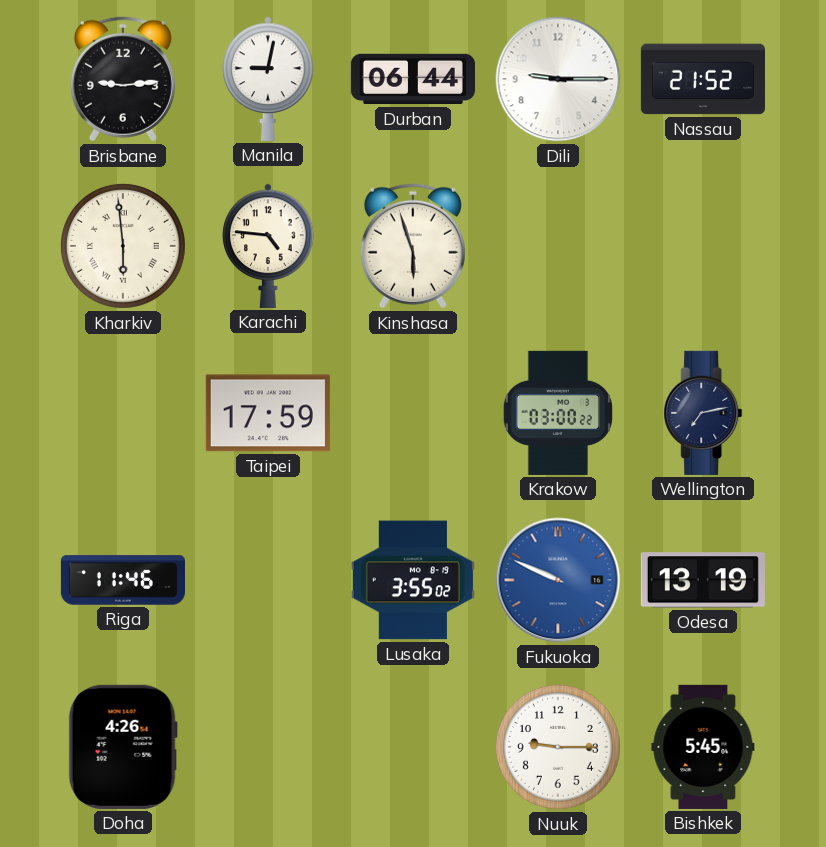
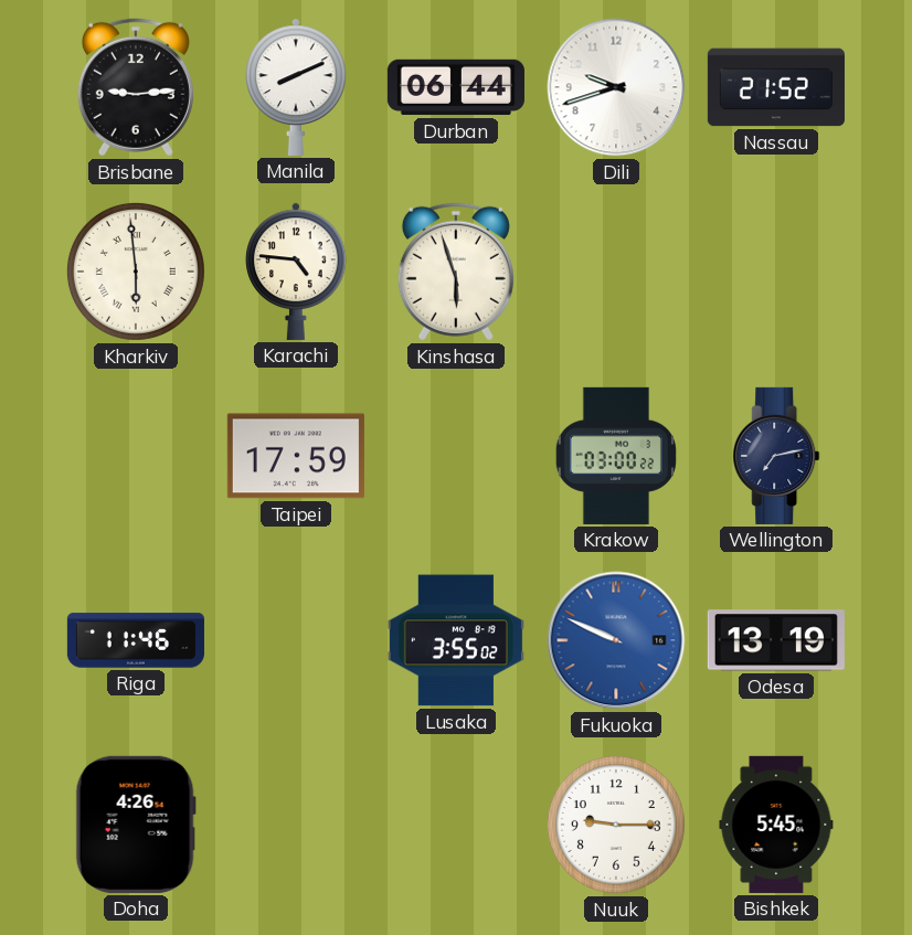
Manila: 9:02 -> 8:11
Dili: 9:15 -> 9:42
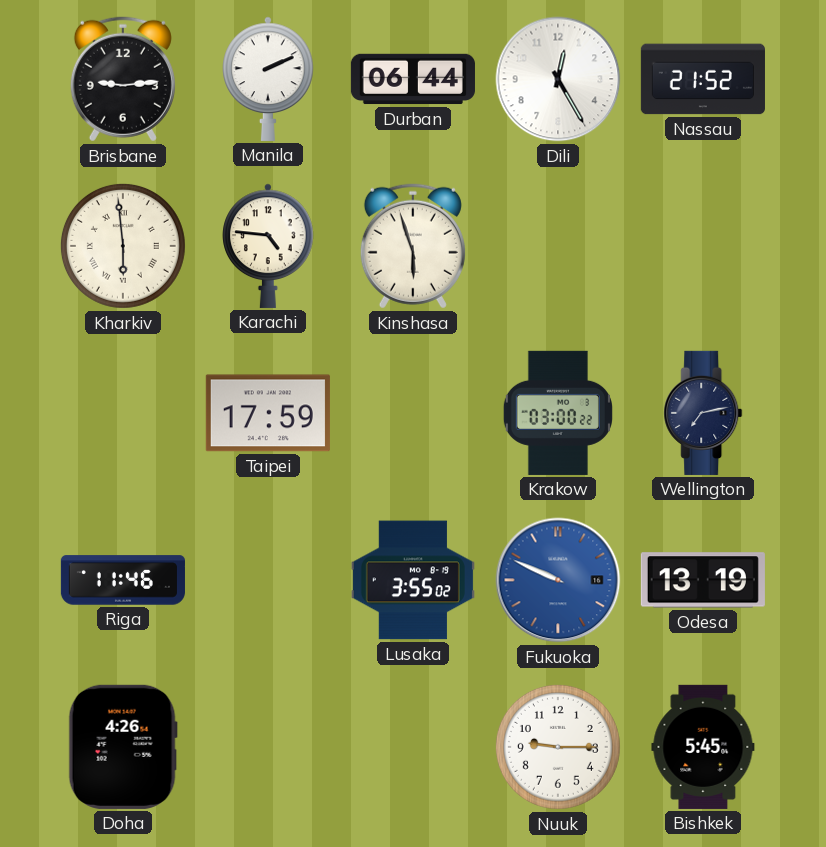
Manila: 8:11 -> 2:11
Dili: 9:42 -> 12:25
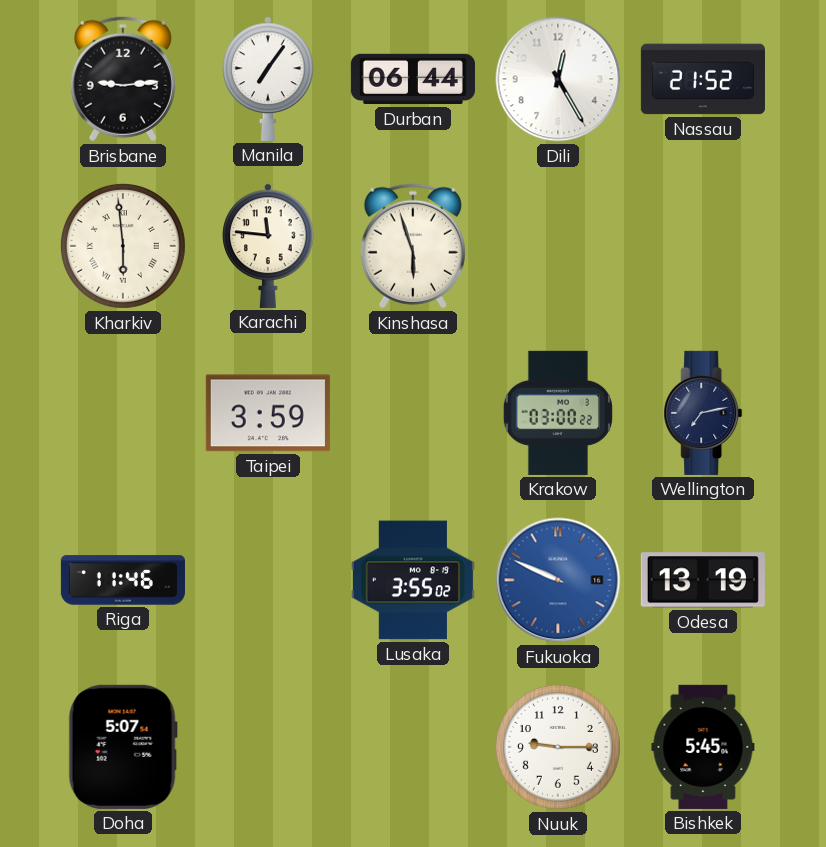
Manila: 2:11 -> 7:06
Karachi: 4:46 -> 11:46
Taipei: 17:59 -> 3:59
Doha: 4:26 -> 5:07
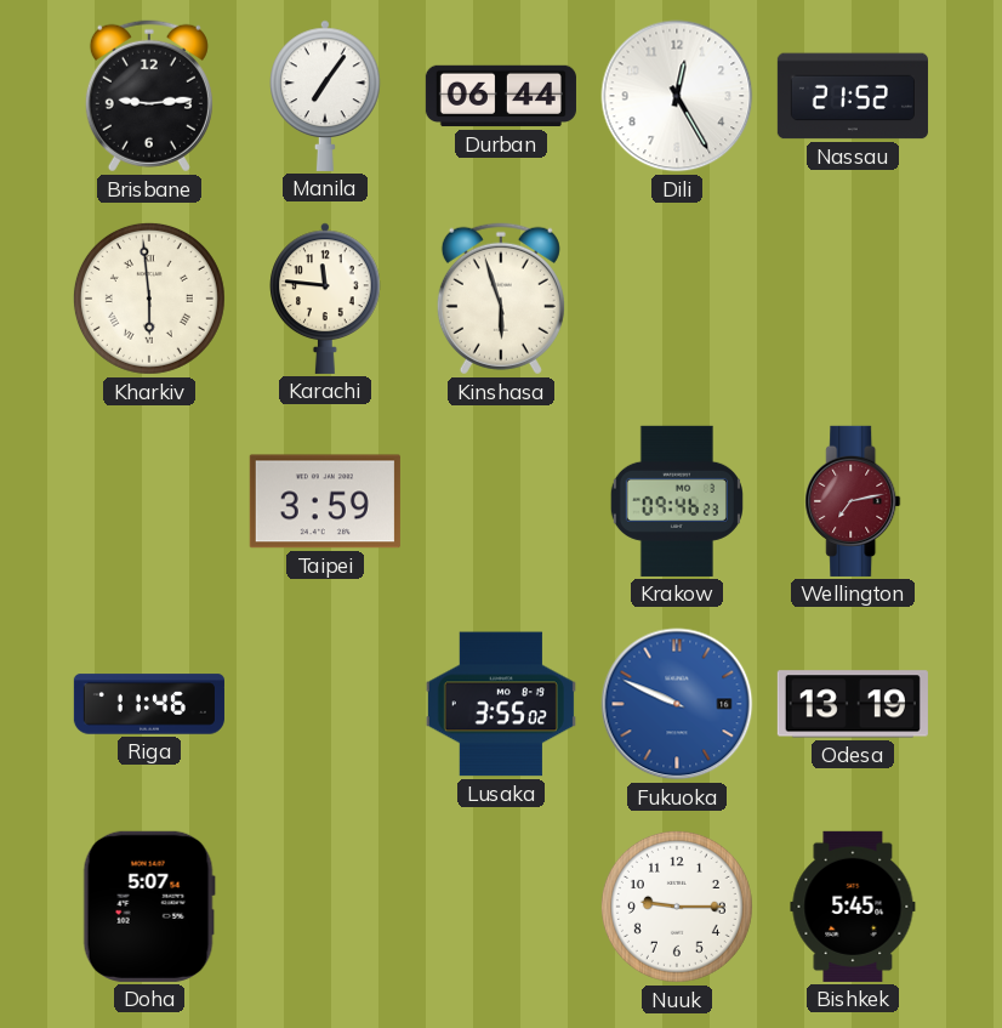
Krakow: 03:00 -> 09:46
Wellington dial: navy -> burgundy
